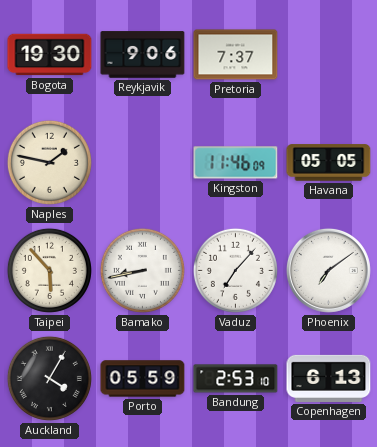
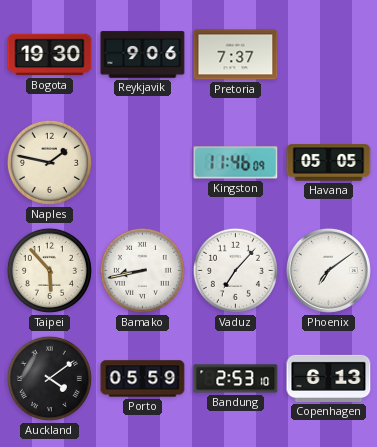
Auckland: 4:05 -> 4:09
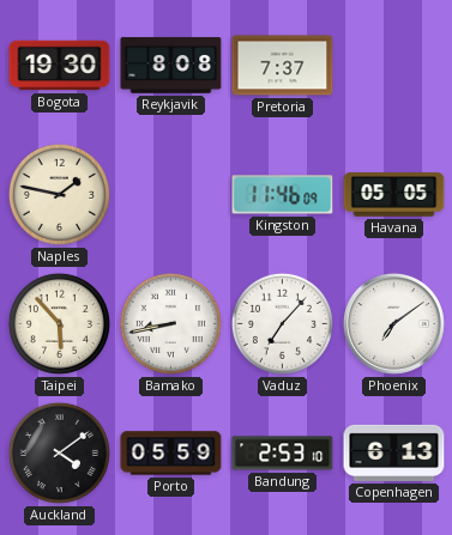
Reykjavik: 9:06 -> 8:08
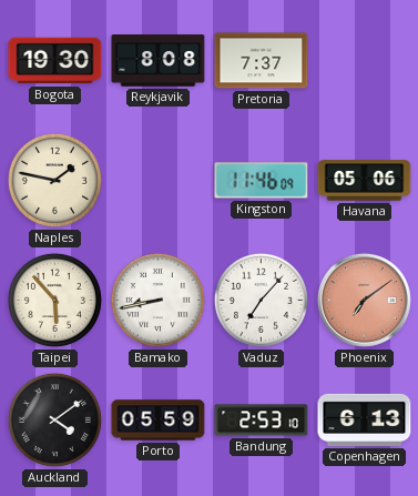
Havana: 05:05 -> 05:06
Phoenix dial: white -> salmon
